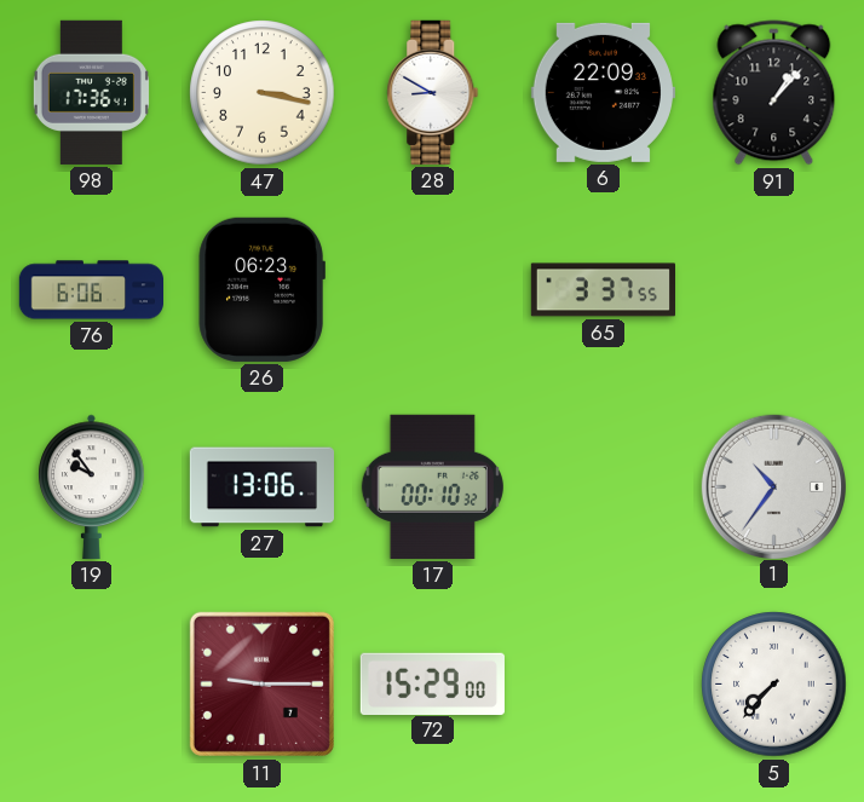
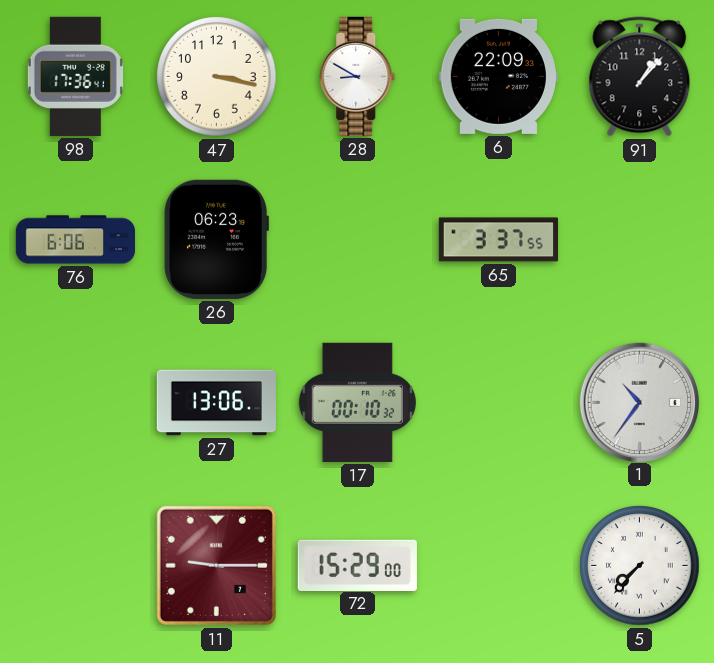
19: 9:54 -> none
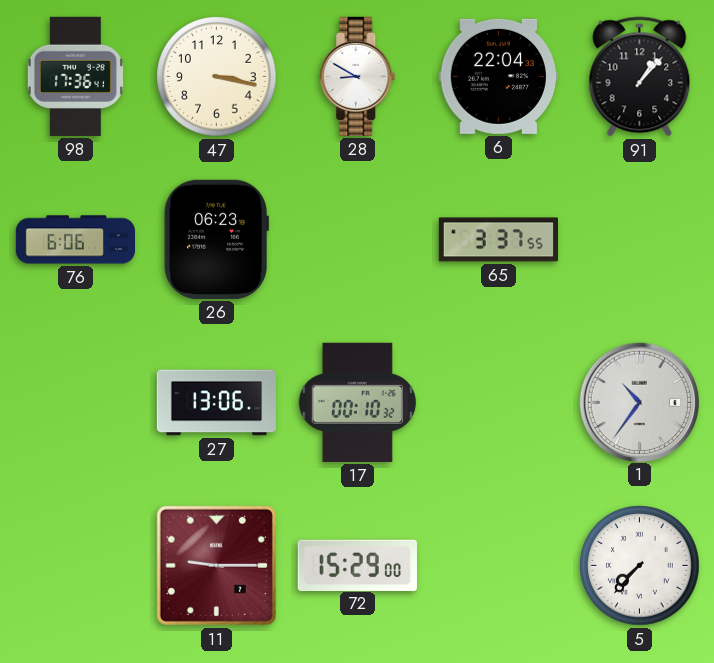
6: 22:09 -> 22:04
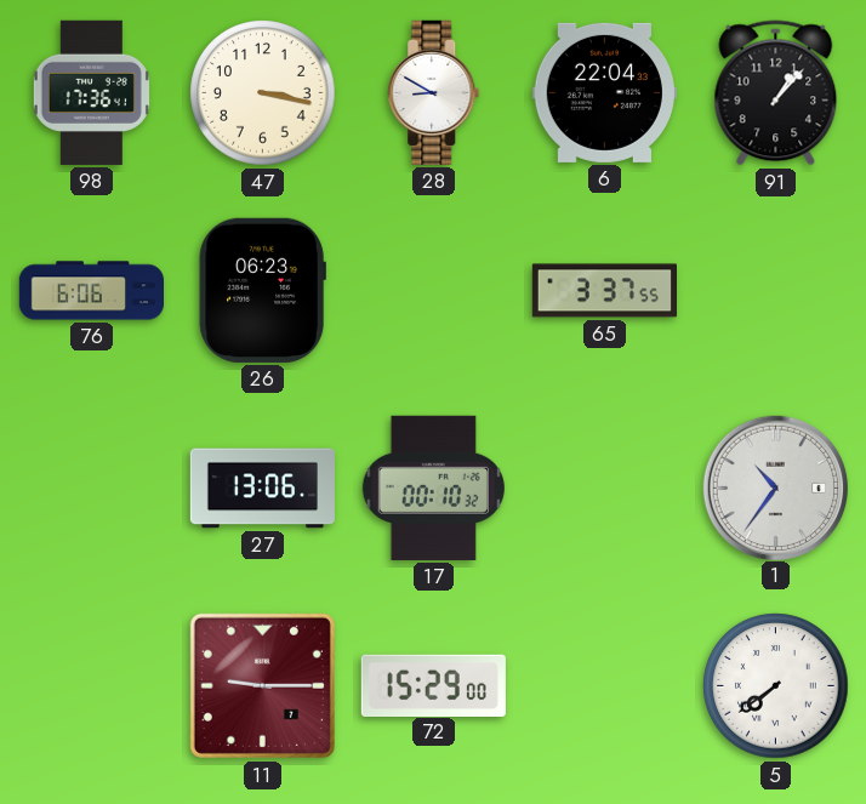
5: 7:37 -> 7:39
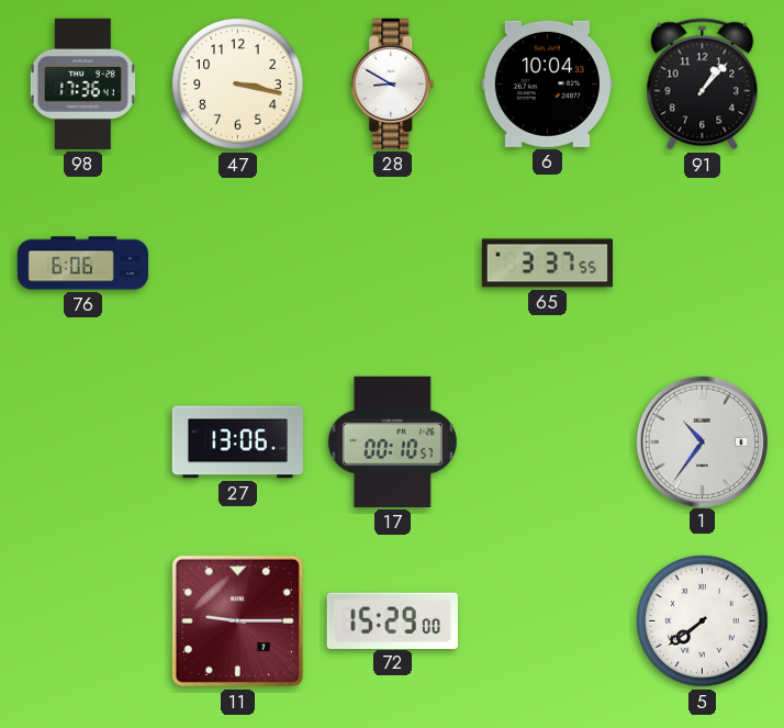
6: 22:04 -> 10:04
26: 06:23 -> none
17: 00:10:32 -> 00:10:57
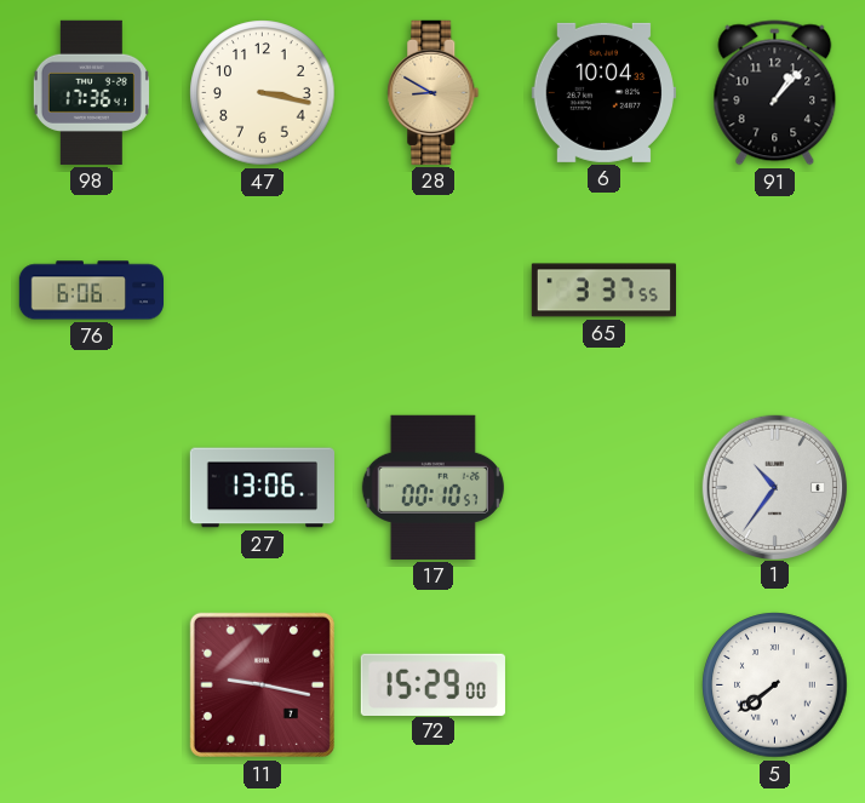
28 dial: white -> champagne
11: 9:15 -> 9:17
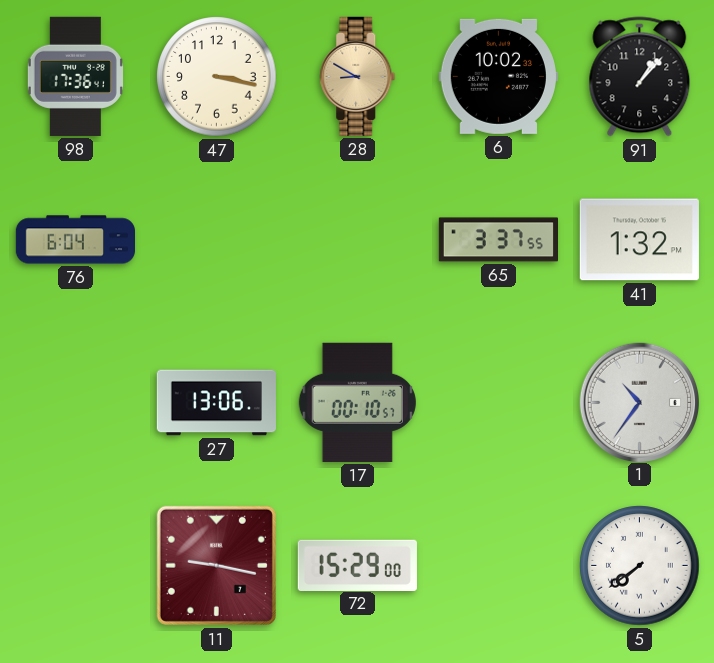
6: 10:04 -> 10:02
76: 6:06 -> 6:04
41: none -> 1:32
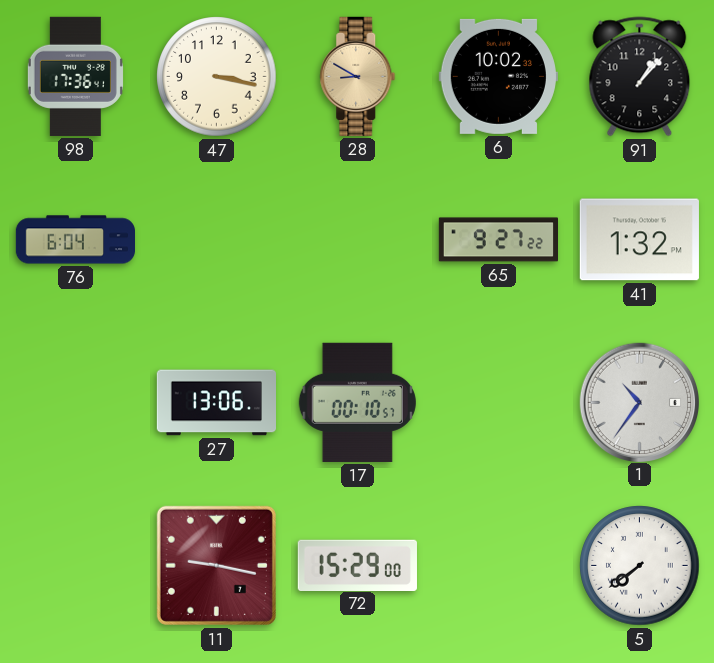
65: 3:37 -> 9:27
